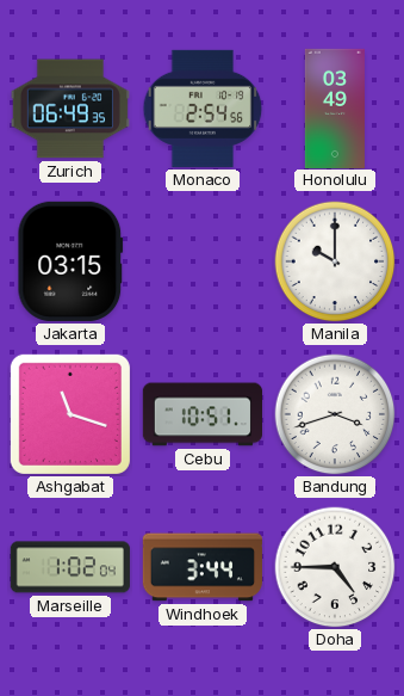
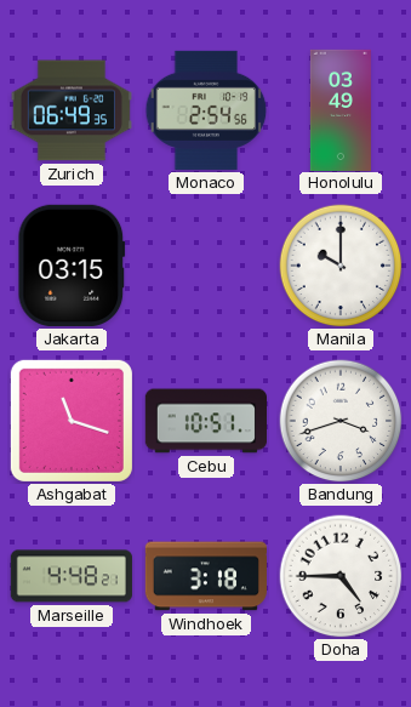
Marseille: 1:02 -> 4:48
Windhoek: 3:44 -> 3:18
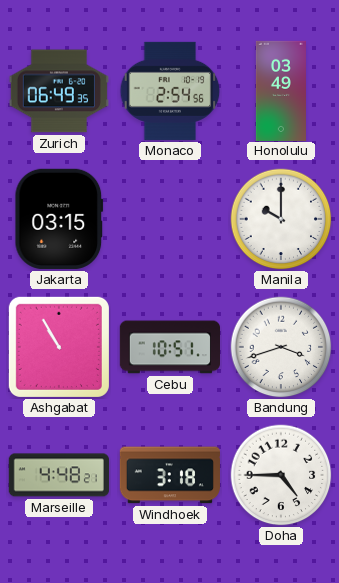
Ashgabat: 11:18 -> 10:55
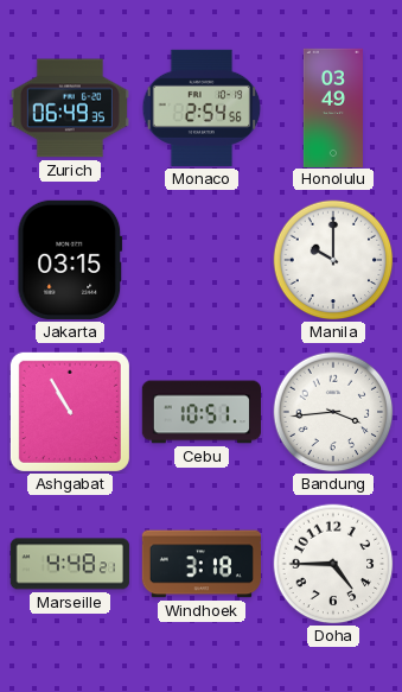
Bandung: 3:42 -> 3:44
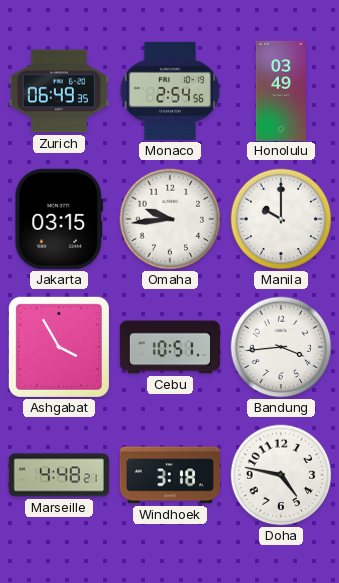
Omaha: none -> 9:44
Ashgabat: 10:55 -> 3:55
Doha: 4:45 -> 4:47
